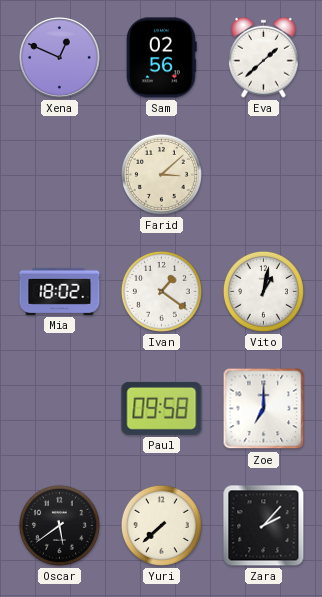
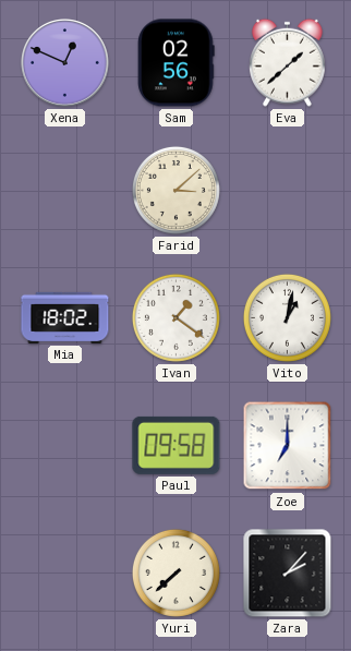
Oscar: 5:39 -> none
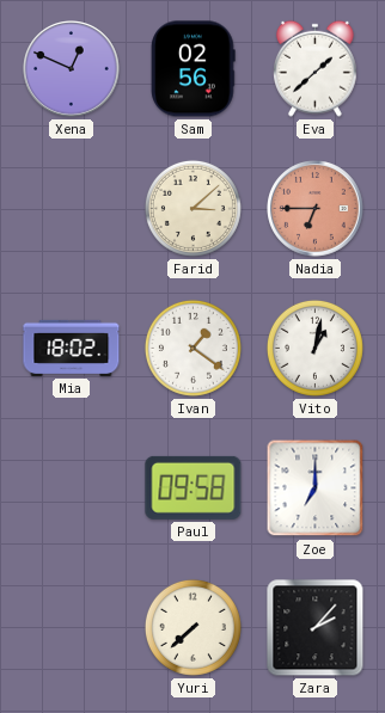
Nadia: none -> 6:45
